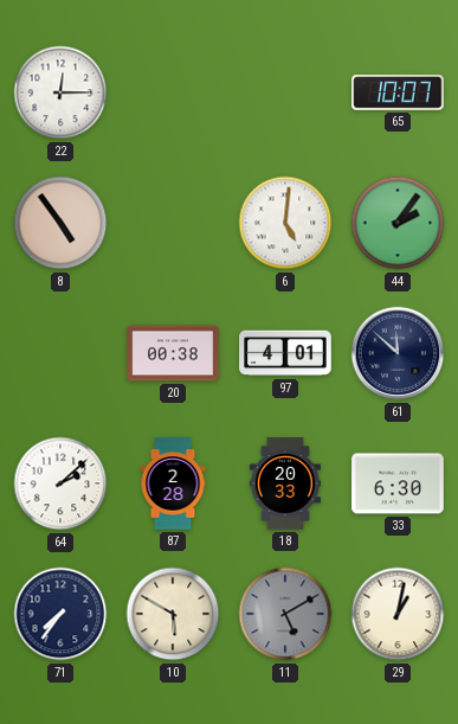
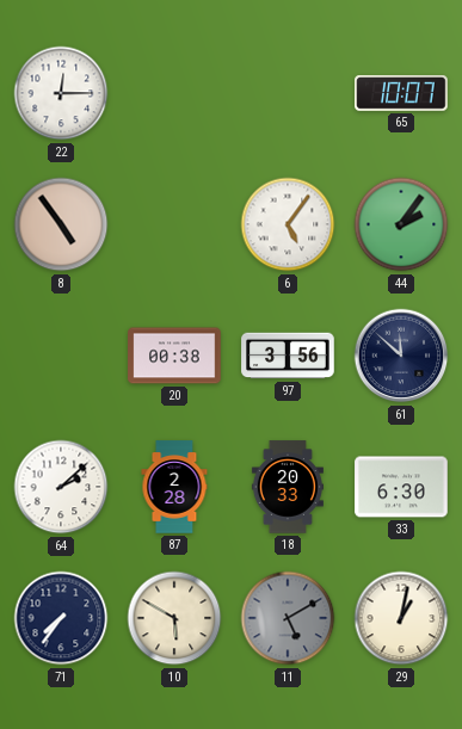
6: 5:01 -> 5:06
97: 4:01 -> 3:56
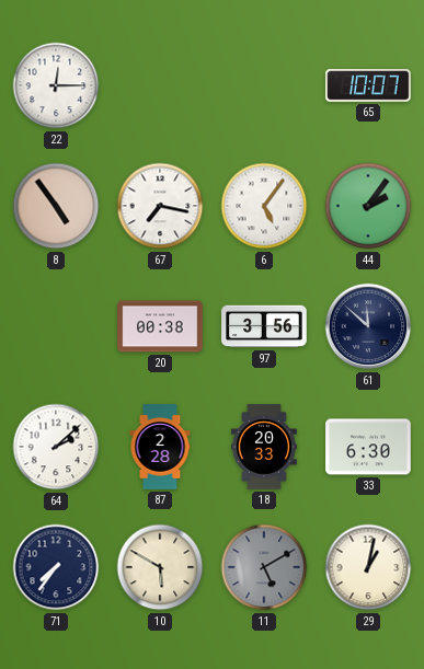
67: none -> 7:17
